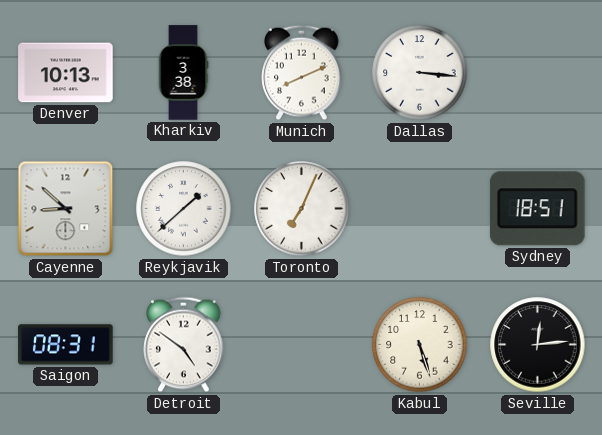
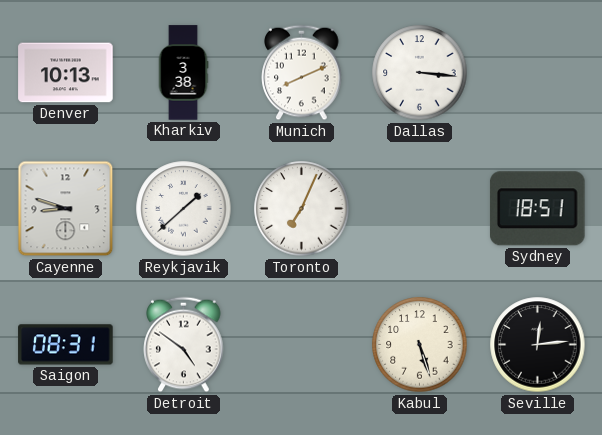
Cayenne: 8:52 -> 8:48
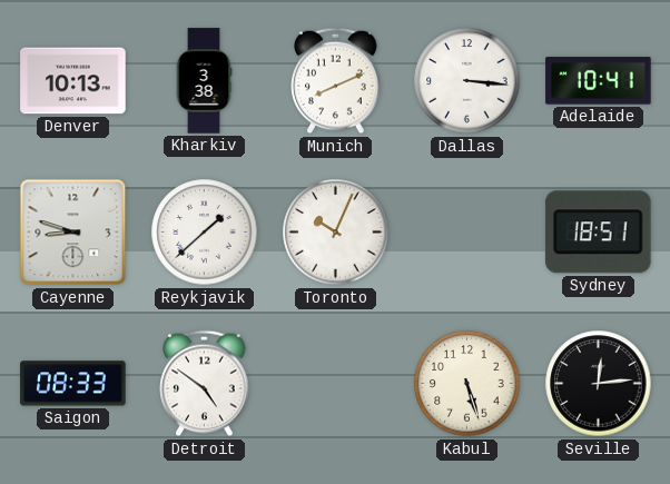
Adelaide: none -> 10:41
Toronto: 7:04 -> 10:04
Saigon: 08:31 -> 08:33
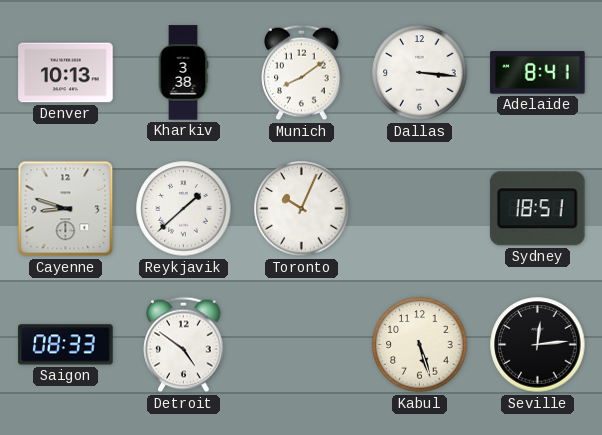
Munich: 8:11 -> 8:09
Adelaide: 10:41 -> 8:41
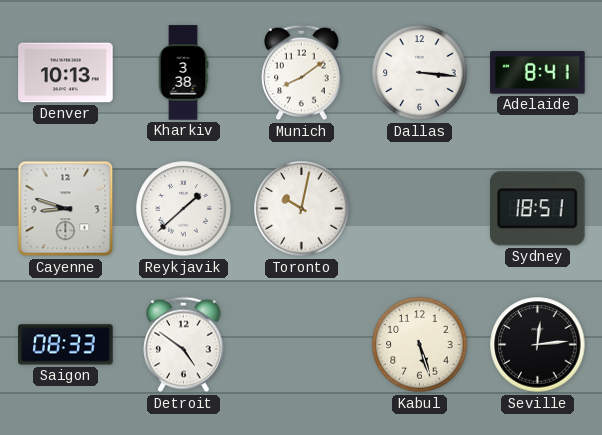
Toronto: 10:04 -> 10:02
